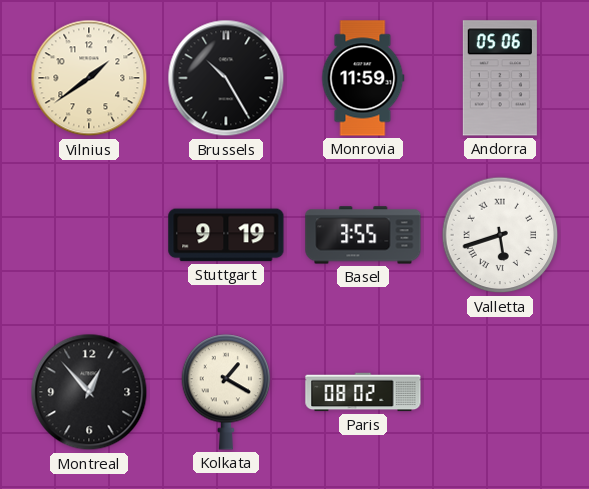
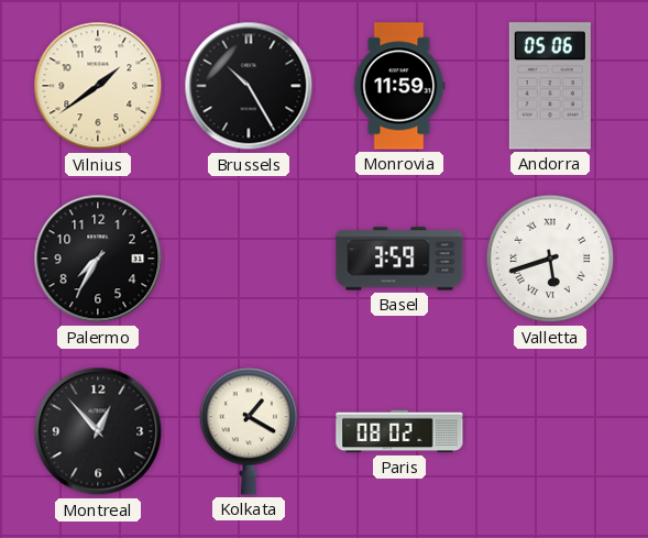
Palermo: none -> 7:35
Stuttgart: 9:19 -> none
Basel: 3:55 -> 3:59
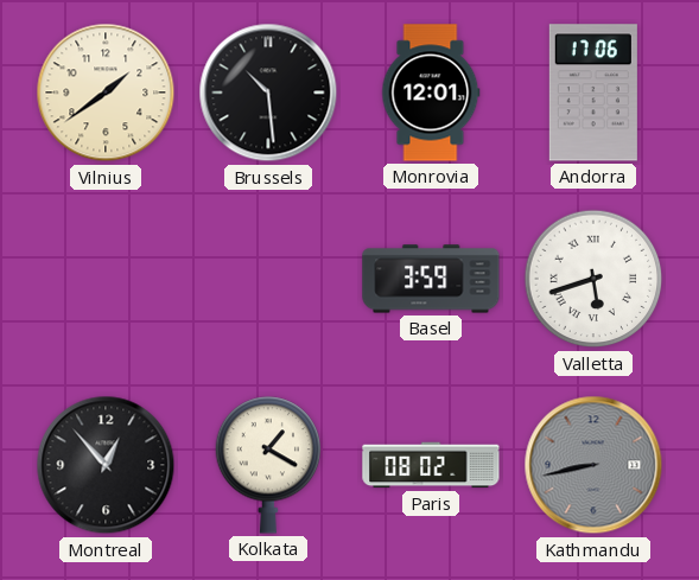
Brussels: 10:25 -> 10:29
Monrovia: 11:59 -> 12:01
Andorra: 05:06 -> 17:06
Palermo: 7:35 -> none
Kathmandu: none -> 8:43
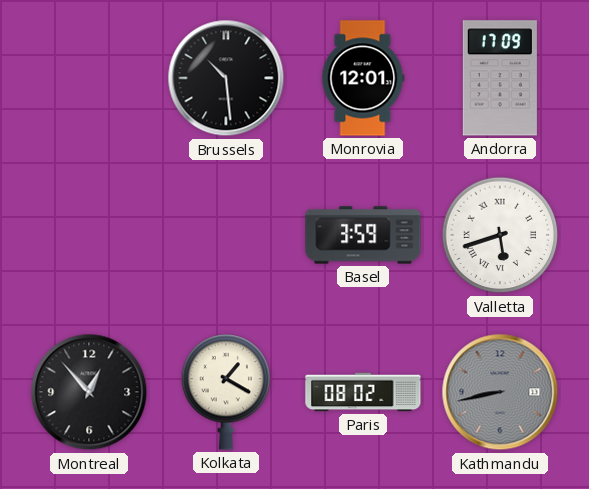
Vilnius: 1:39 -> none
Andorra: 17:06 -> 17:09
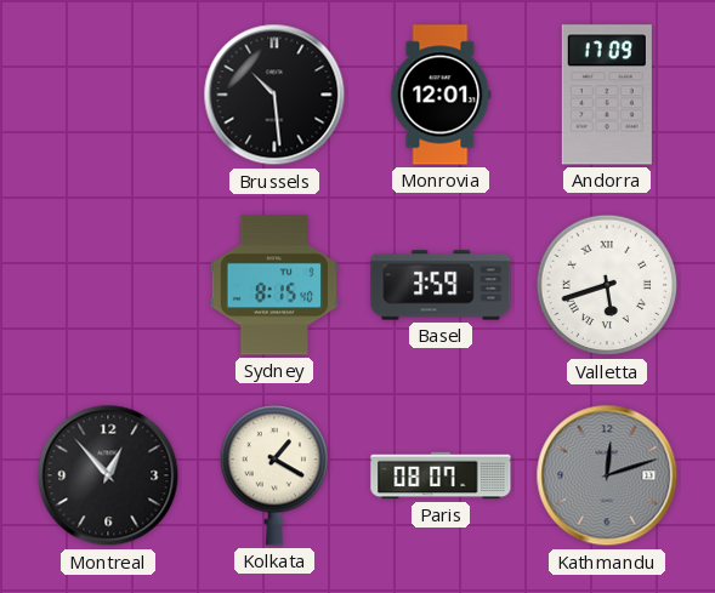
Sydney: none -> 8:15
Paris: 08:02 -> 08:07
Kathmandu: 8:43 -> 12:12
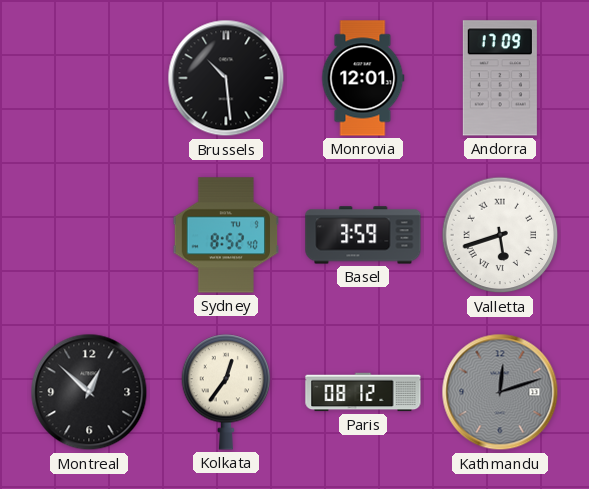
Sydney: 8:15 -> 8:52
Montreal: 12:53 -> 12:52
Kolkata: 1:20 -> 12:36
Paris: 08:07 -> 08:12
